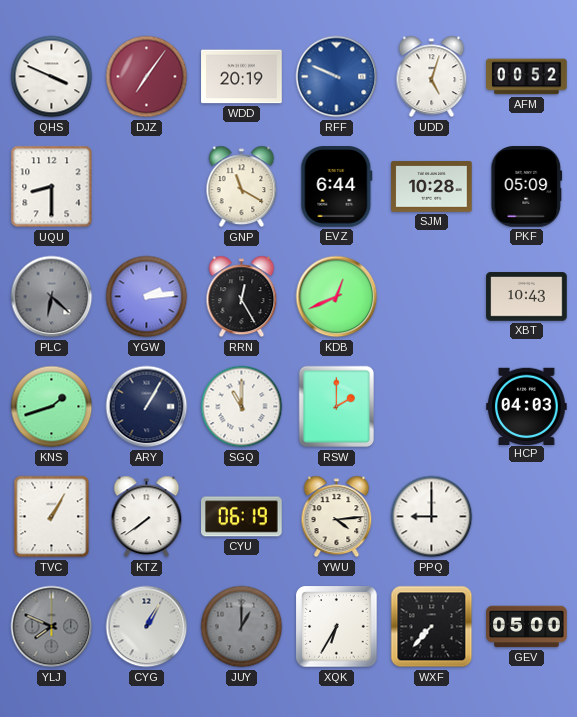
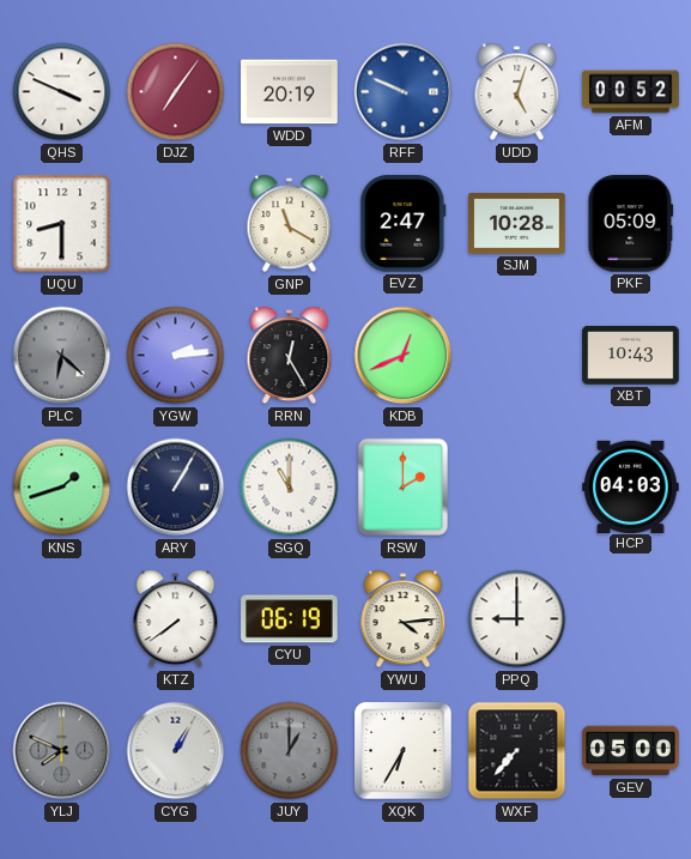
EVZ: 6:44 -> 2:47
TVC: 1:05 -> none
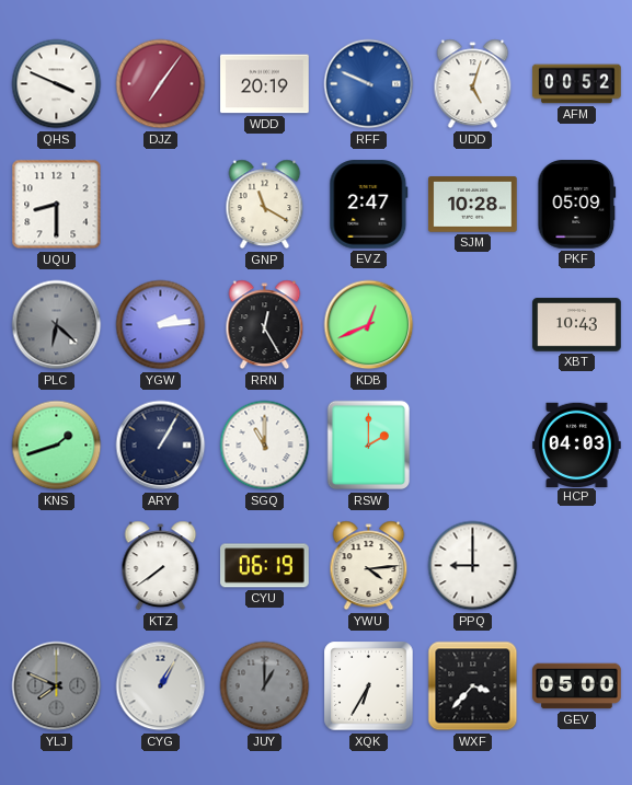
WXF: 7:37 -> 3:37
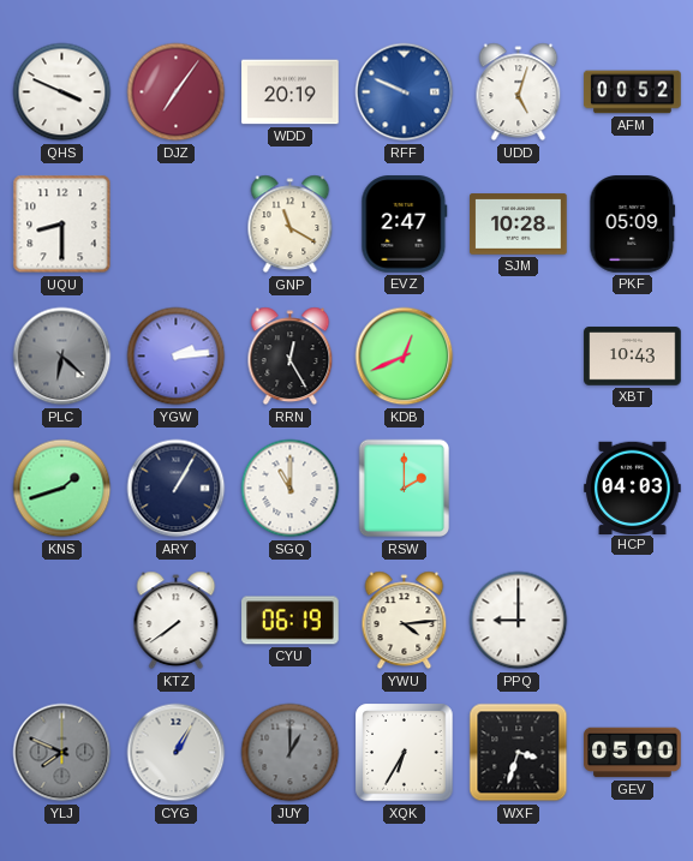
WXF: 3:37 -> 3:33
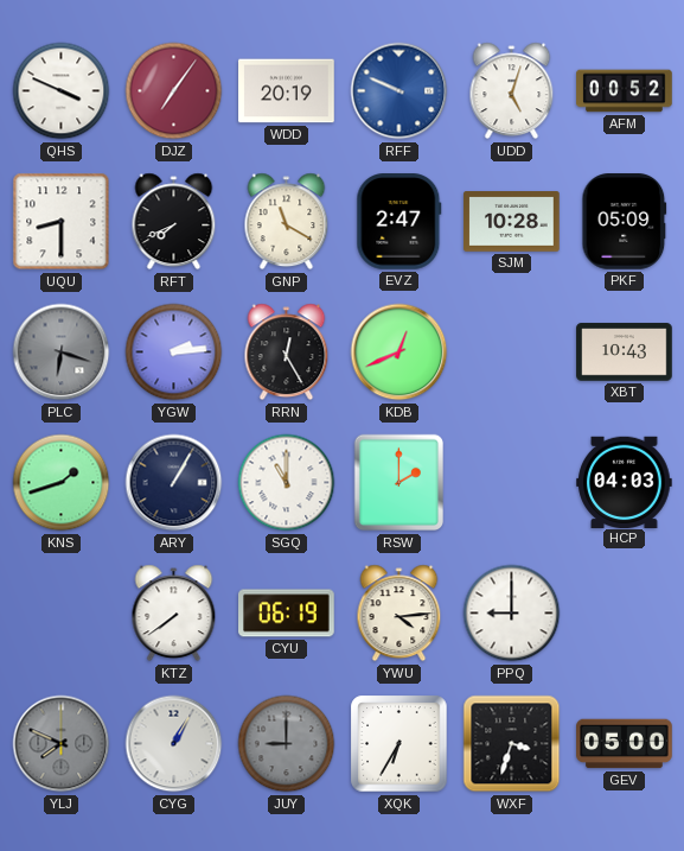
RFT: none -> 7:41
PLC: 6:22 -> 6:18
JUY: 1:00 -> 9:00
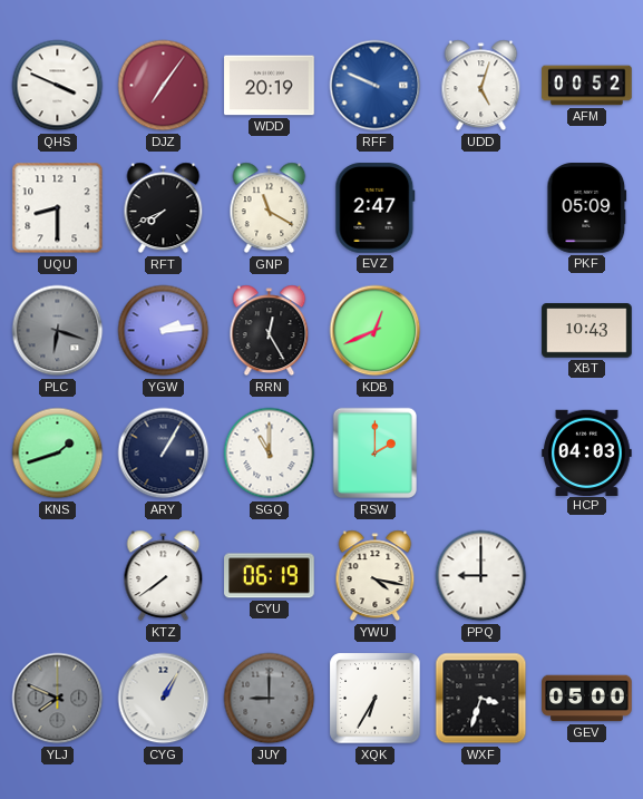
SJM: 10:28 -> none
YWU: 4:14 -> 4:17
